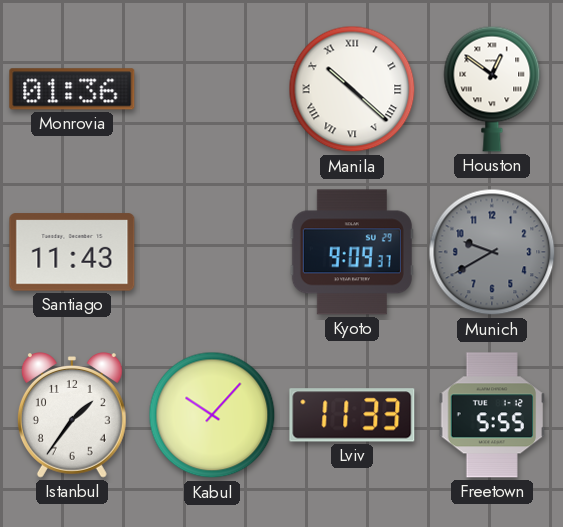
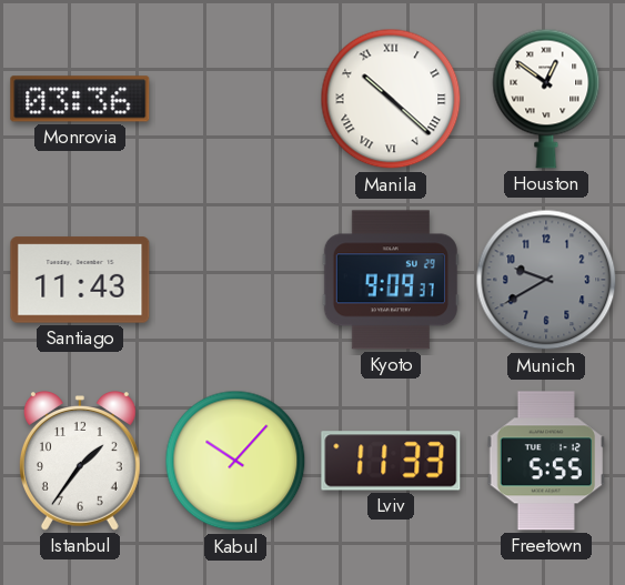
Monrovia: 01:36 -> 03:36
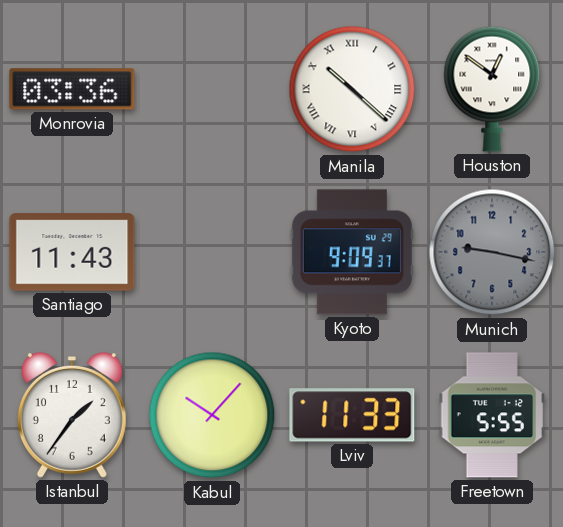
Munich: 9:40 -> 9:17
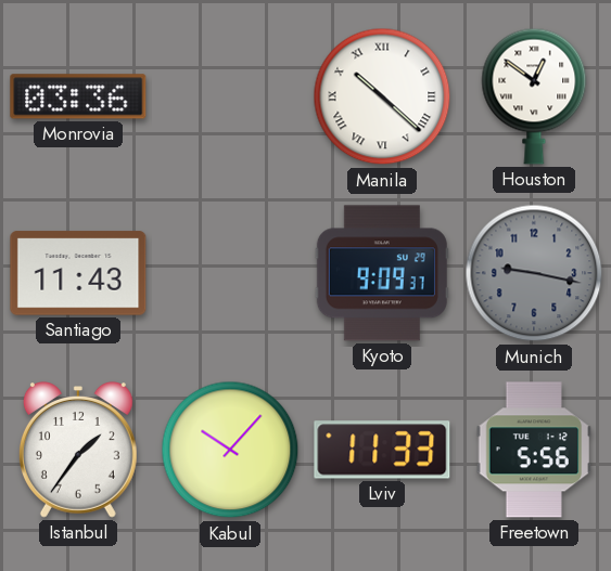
Freetown: 5:55 -> 5:56
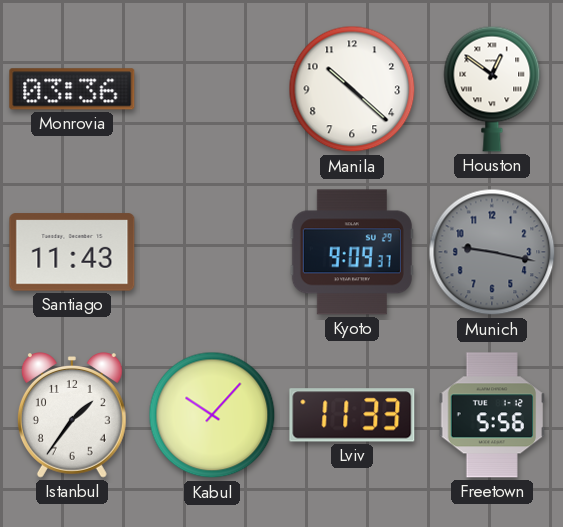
Manila numerals: Roman -> Arabic
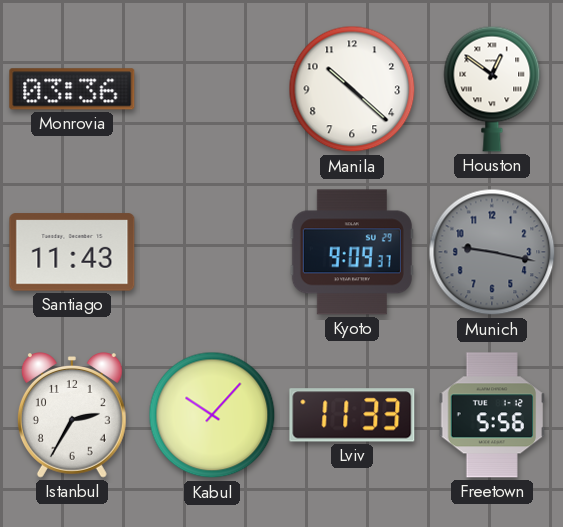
Istanbul: 1:36 -> 2:35
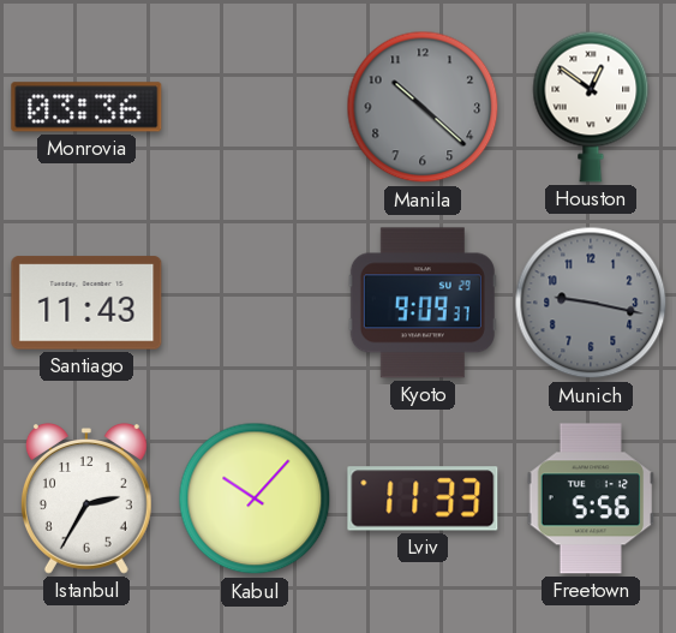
Manila dial: white -> grey
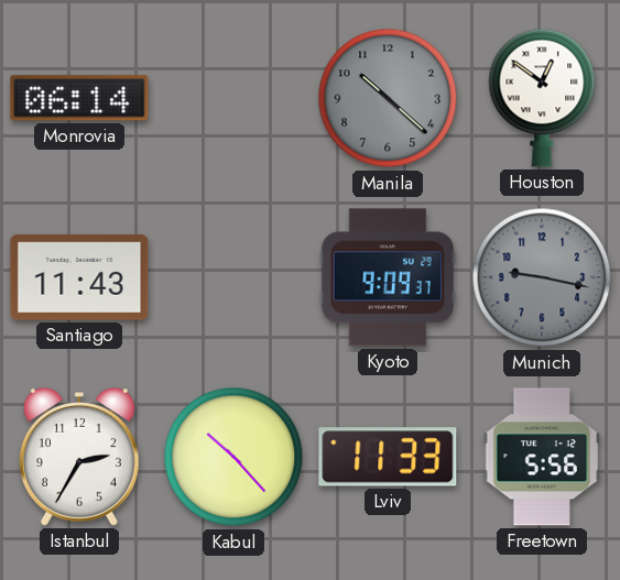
Monrovia: 03:36 -> 06:14
Kabul: 10:07 -> 10:23
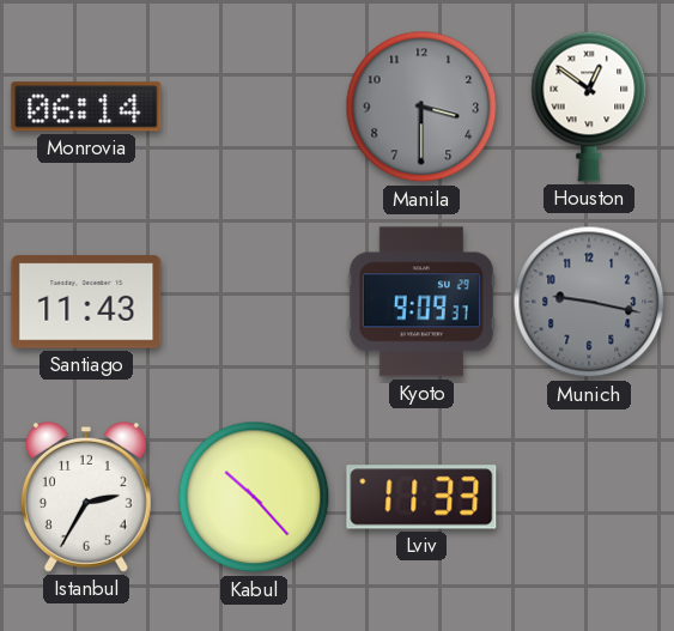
Manila: 10:22 -> 3:30
Freetown: 5:56 -> none
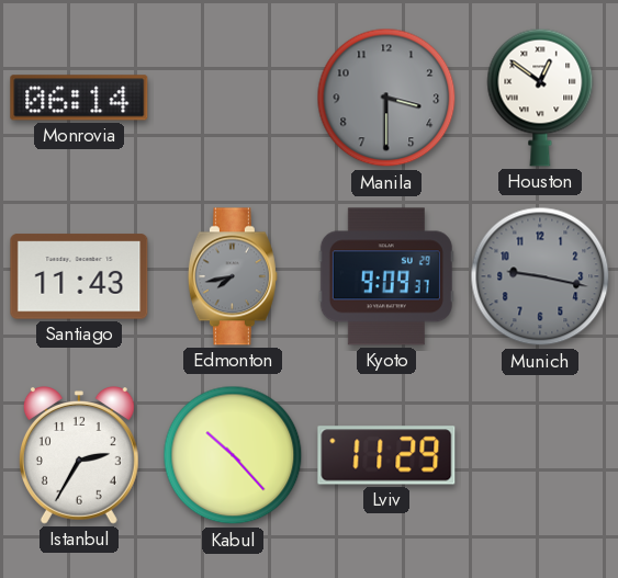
Edmonton: none -> 7:43
Lviv: 11:33 -> 11:29
